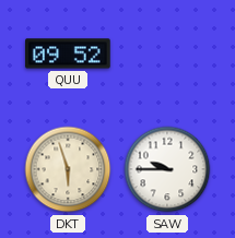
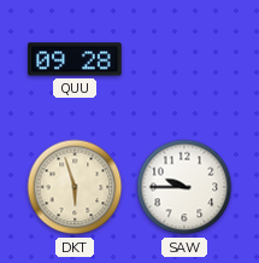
QUU: 09:52 -> 09:28
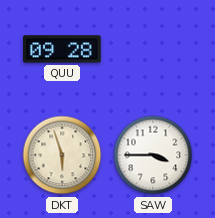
SAW: 9:45 -> 3:45
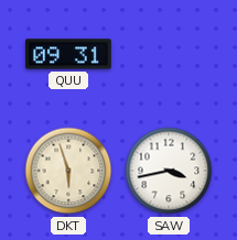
QUU: 09:28 -> 09:31
SAW: 3:45 -> 3:43
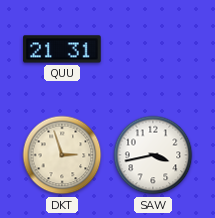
QUU: 09:31 -> 21:31
DKT: 5:57 -> 2:57
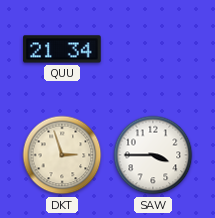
QUU: 21:31 -> 21:34
SAW: 3:43 -> 3:45
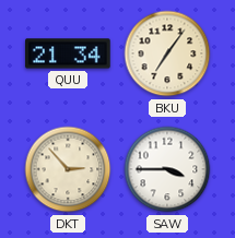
BKU: none -> 7:06
DKT: 2:57 -> 2:53
